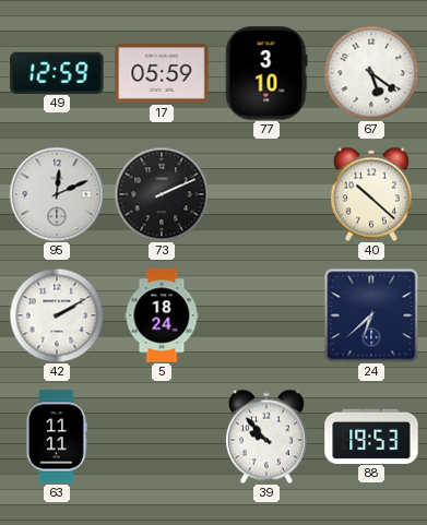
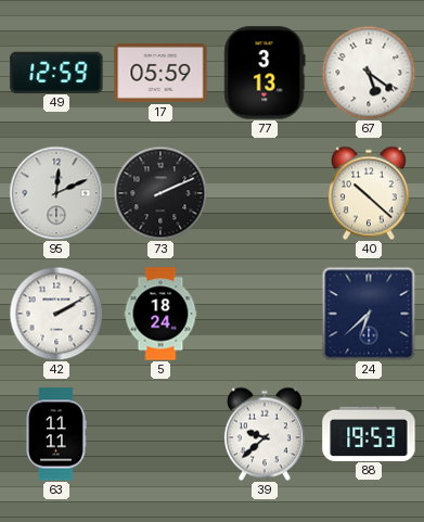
77: 3:10 -> 3:13
39: 9:53 -> 9:38
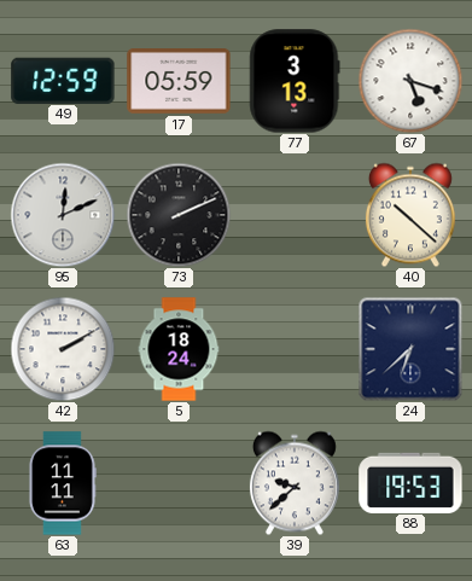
67: 5:21 -> 5:18
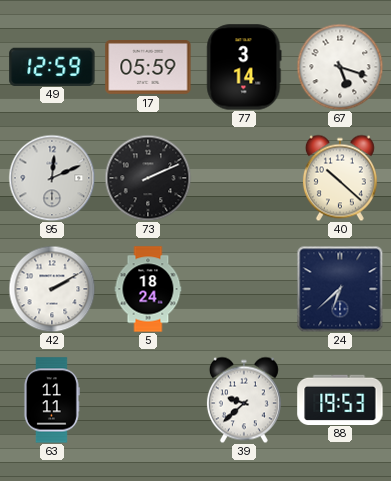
77: 3:13 -> 3:14
